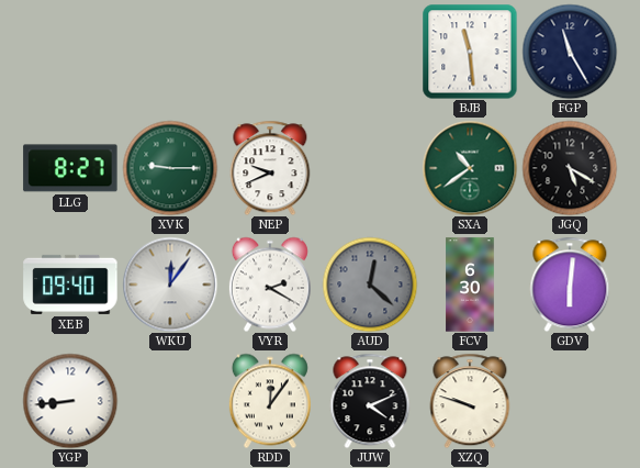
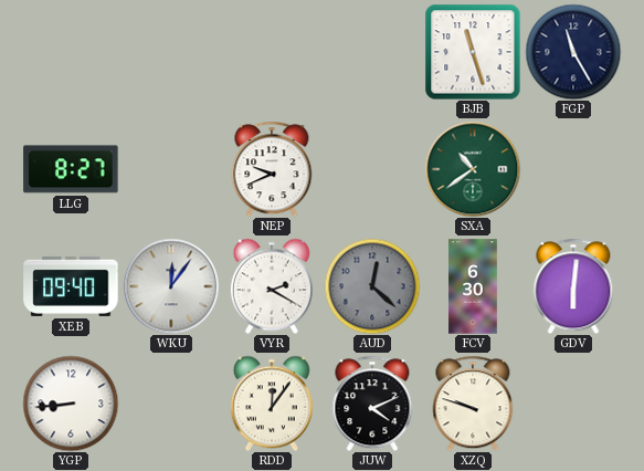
BJB: 11:29 -> 11:27
XVK: 9:15 -> none
JGQ: 5:20 -> none
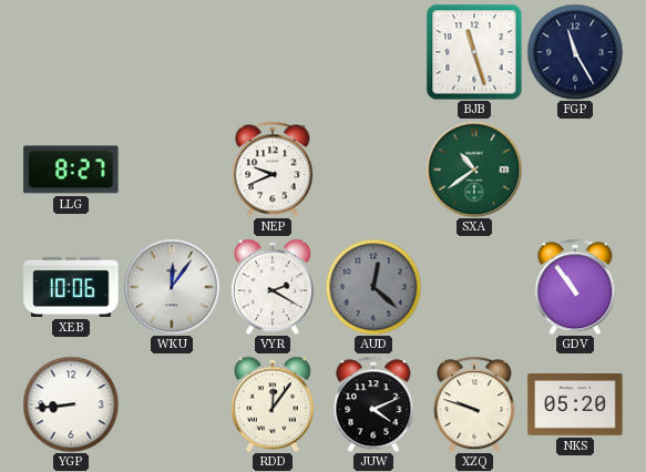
XEB: 09:40 -> 10:06
FCV: 6:30 -> none
GDV: 6:01 -> 10:54
NKS: none -> 05:20
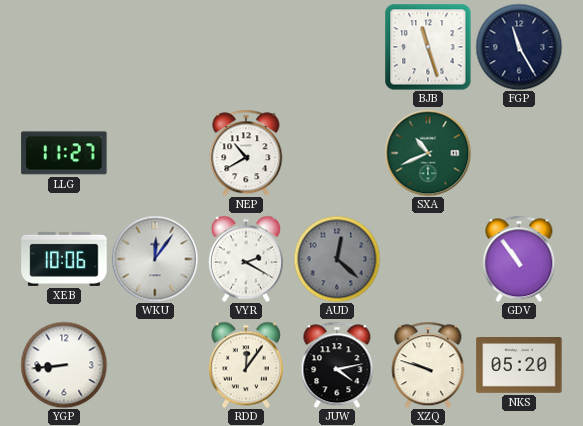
LLG: 8:27 -> 11:27
NEP: 9:41 -> 10:40
SXA: 10:39 -> 10:41
JUW: 4:11 -> 4:13
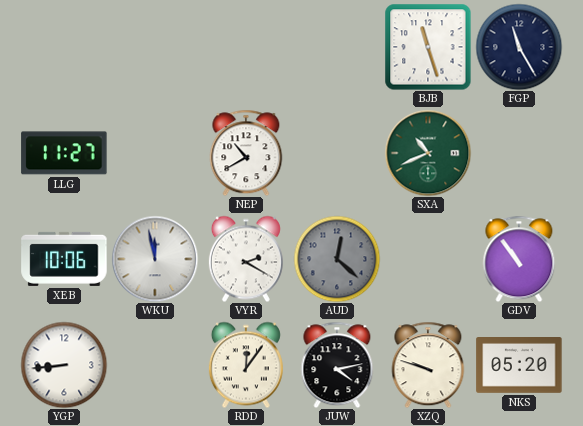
WKU: 12:06 -> 11:58
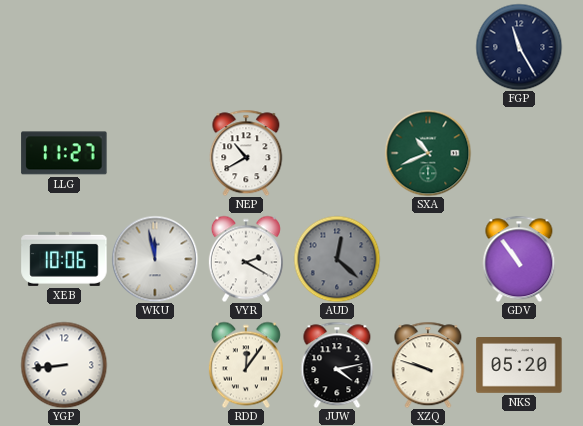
BJB: 11:27 -> none
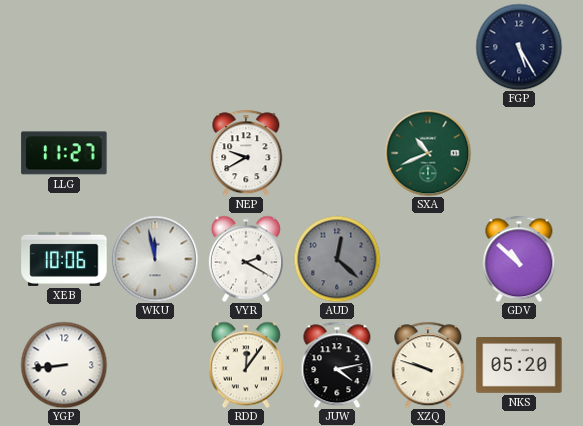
FGP: 11:25 -> 5:25
NEP: 10:40 -> 9:40
GDV: 10:54 -> 10:52
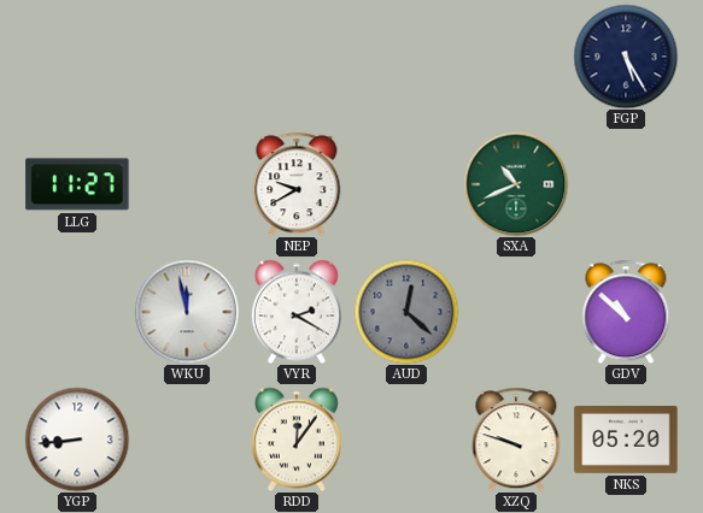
XEB: 10:06 -> none
JUW: 4:13 -> none
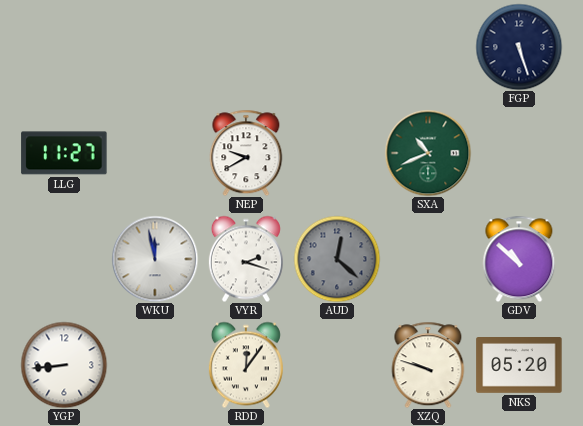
FGP: 5:25 -> 5:27
VYR: 2:20 -> 2:18
